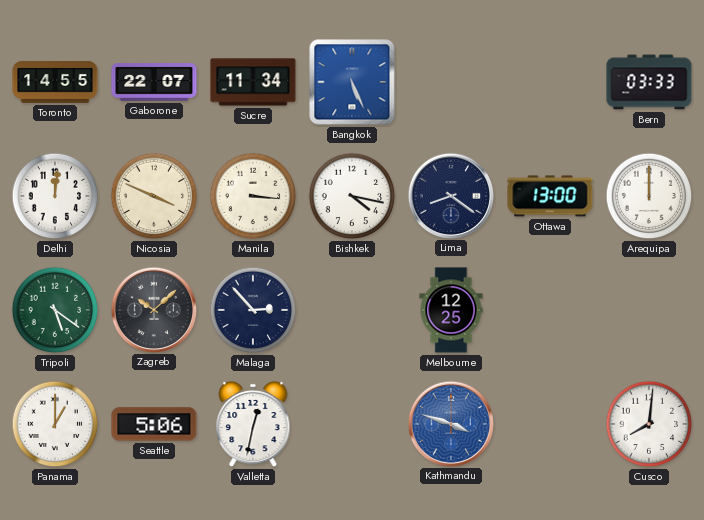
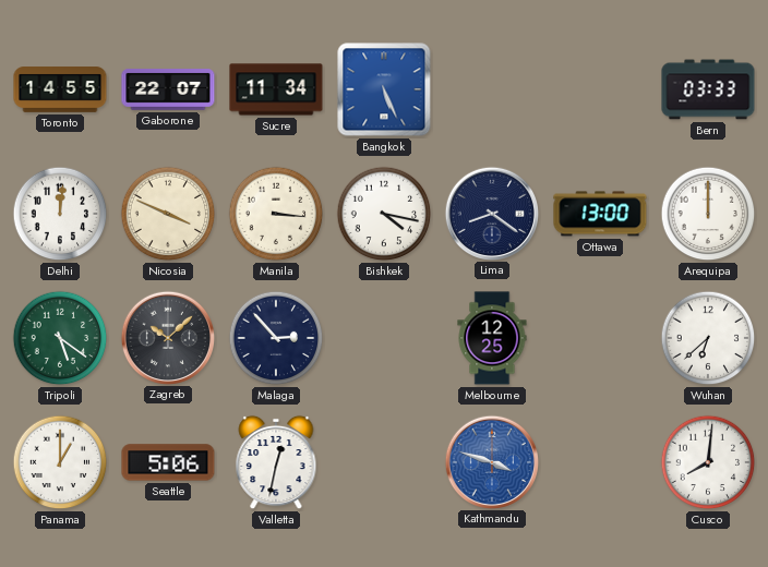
Wuhan: none -> 6:38
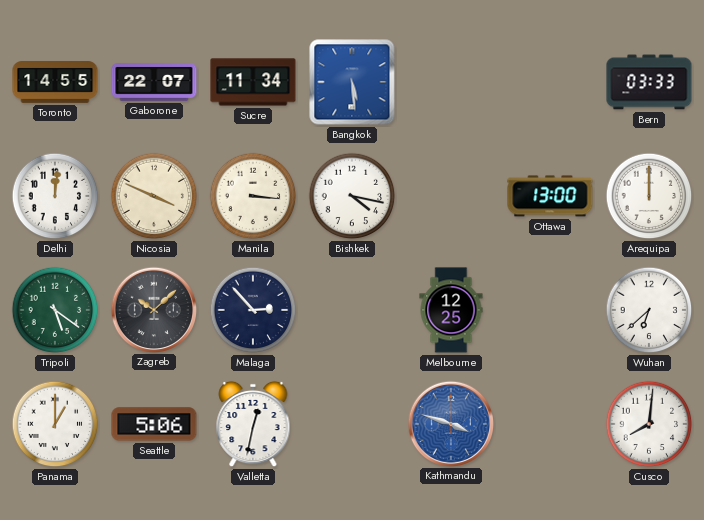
Bangkok: 5:26 -> 5:29
Lima: 8:21 -> none
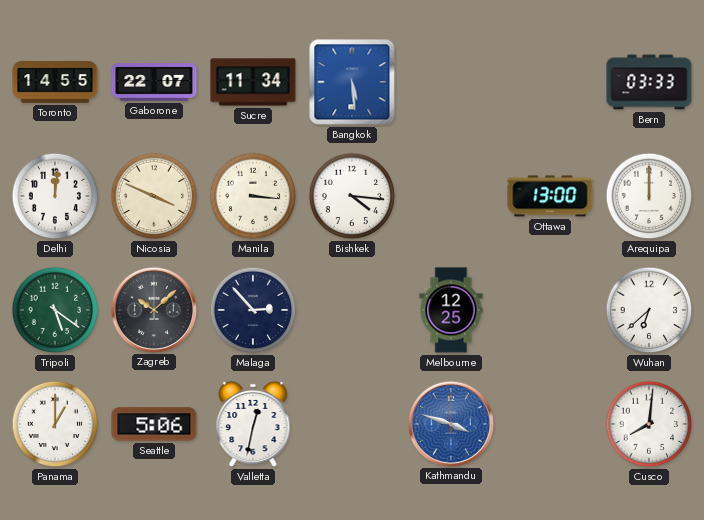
Bishkek: 4:17 -> 4:16
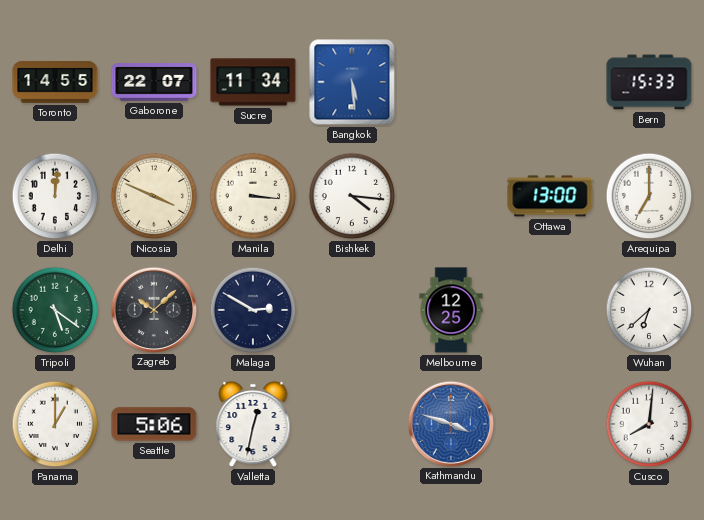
Bern: 03:33 -> 15:33
Arequipa: 12:00 -> 7:00
Malaga: 2:53 -> 2:50
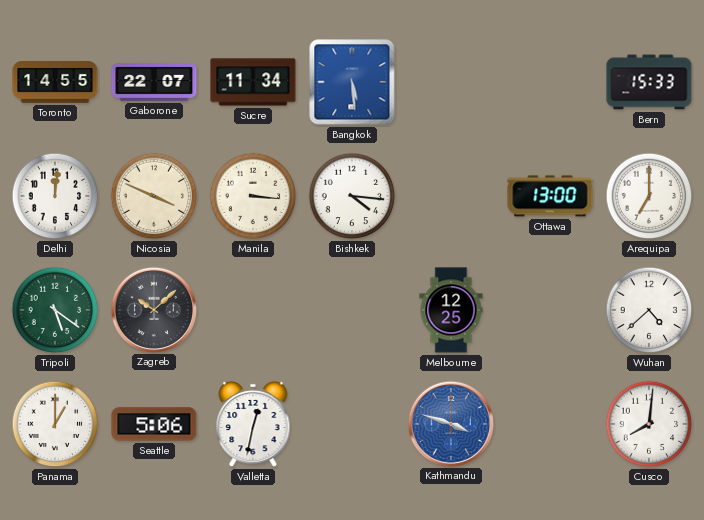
Malaga: 2:50 -> none
Wuhan: 6:38 -> 4:38
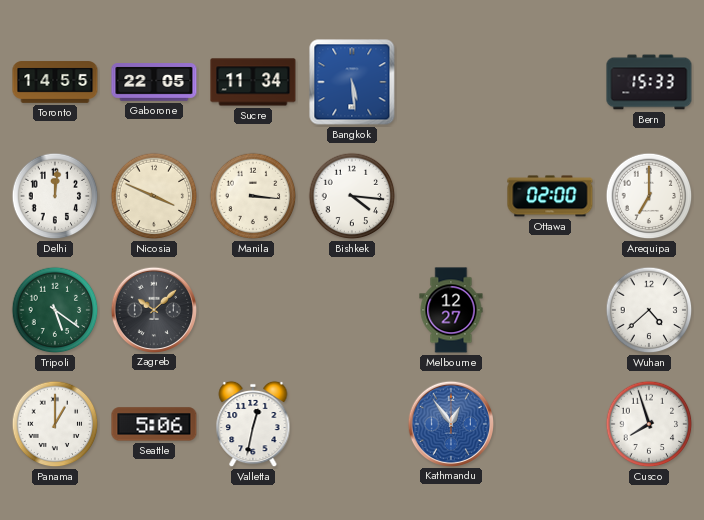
Gaborone: 22:07 -> 22:05
Ottawa: 13:00 -> 02:00
Melbourne: 12:25 -> 12:27
Kathmandu: 3:48 -> 12:54
Cusco: 8:01 -> 7:57
